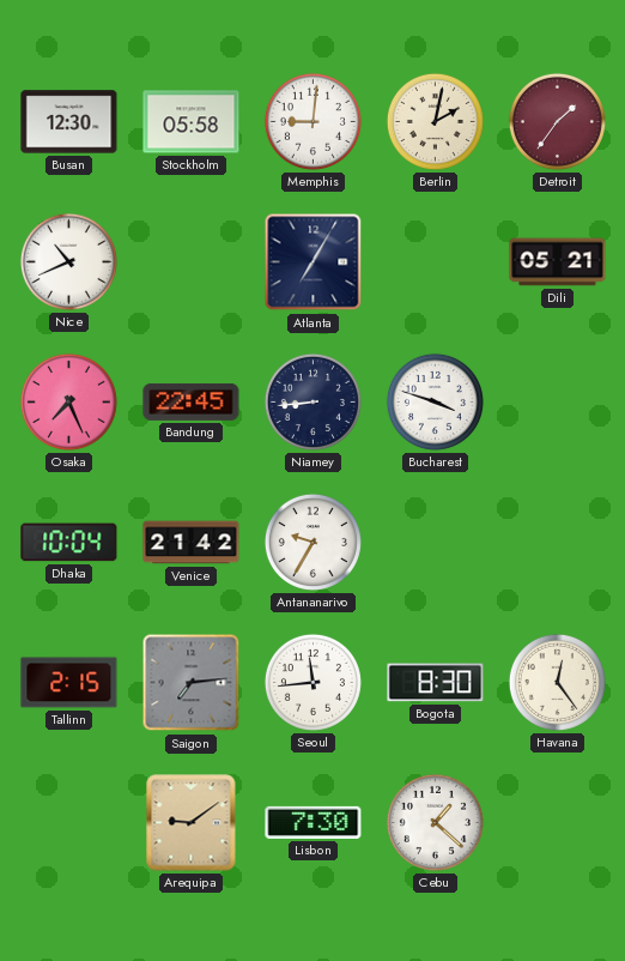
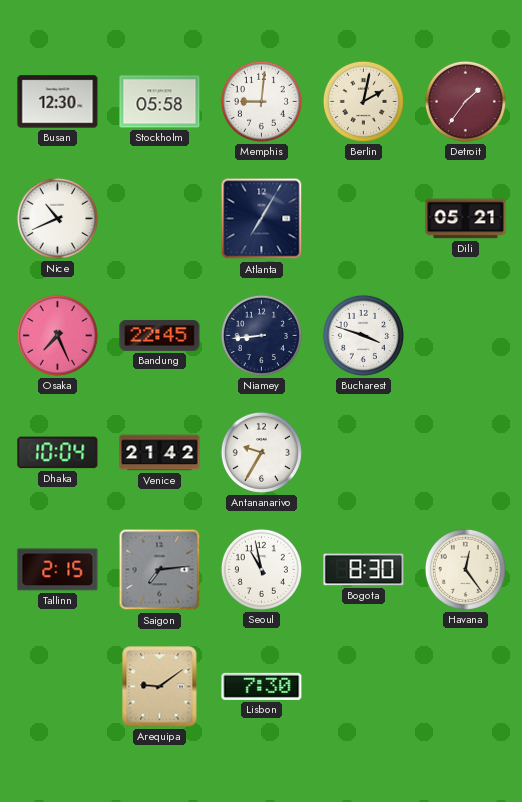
Seoul: 11:44 -> 10:58
Cebu: 1:22 -> none
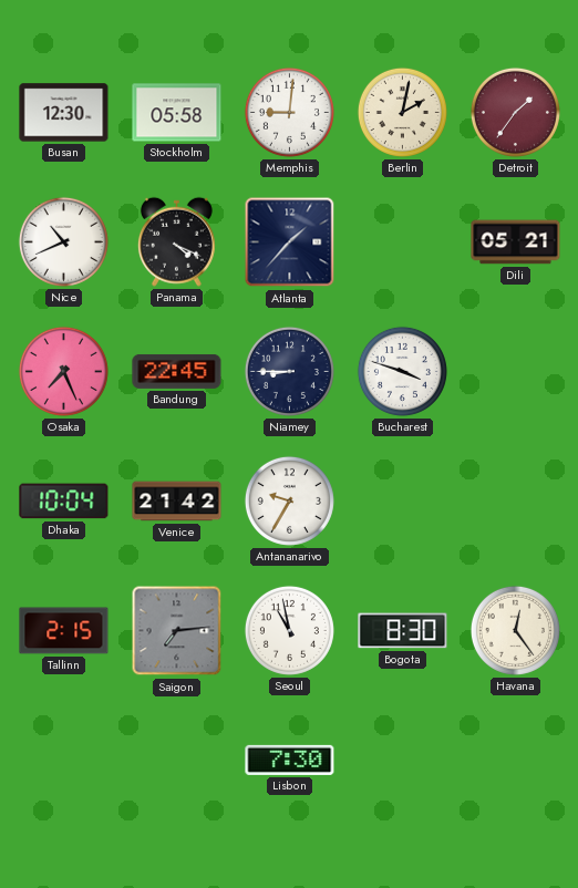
Panama: none -> 4:19
Atlanta: 7:05 -> 1:37
Niamey: 8:44 -> 8:45
Arequipa: 9:09 -> none
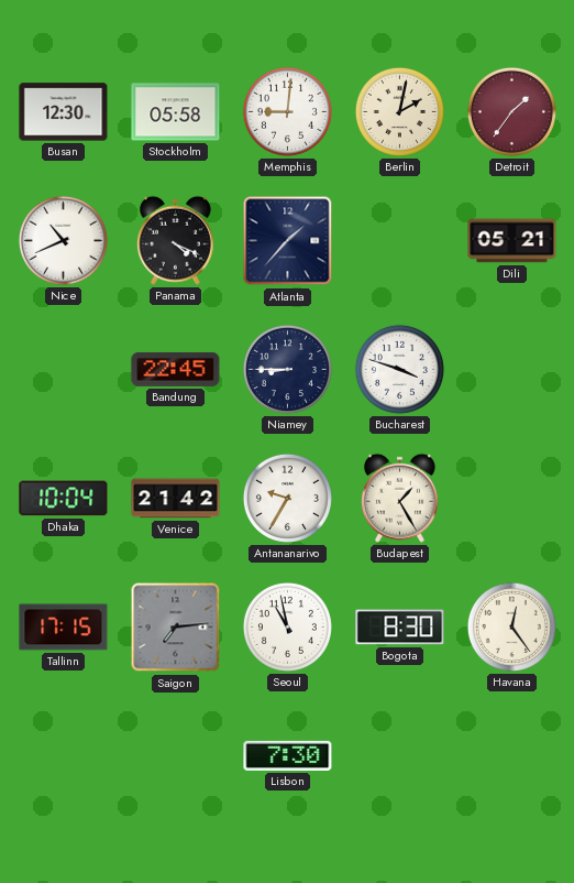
Osaka: 7:26 -> none
Budapest: none -> 1:25
Tallinn: 2:15 -> 17:15
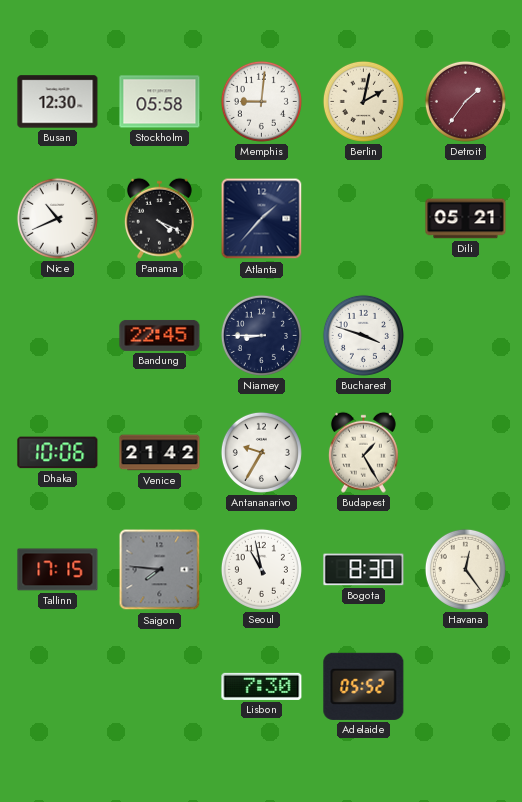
Dhaka: 10:04 -> 10:06
Saigon: 7:14 -> 7:46
Adelaide: none -> 05:52
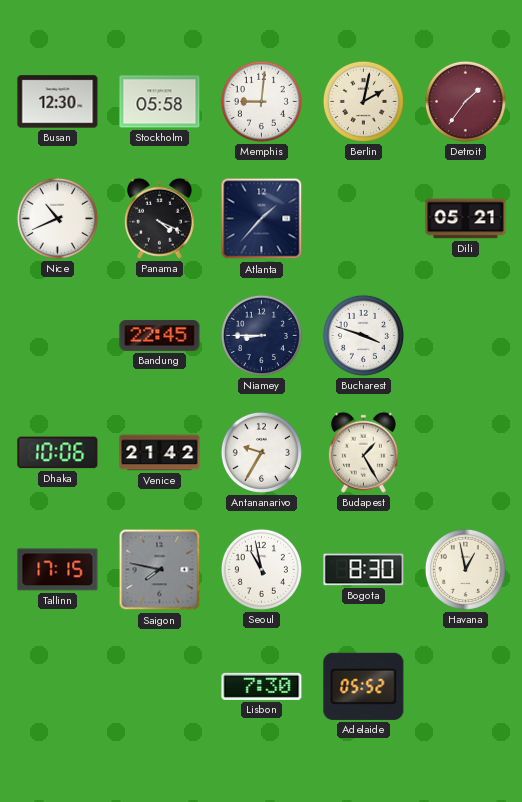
Saigon: 7:46 -> 7:47
Havana: 12:24 -> 12:58
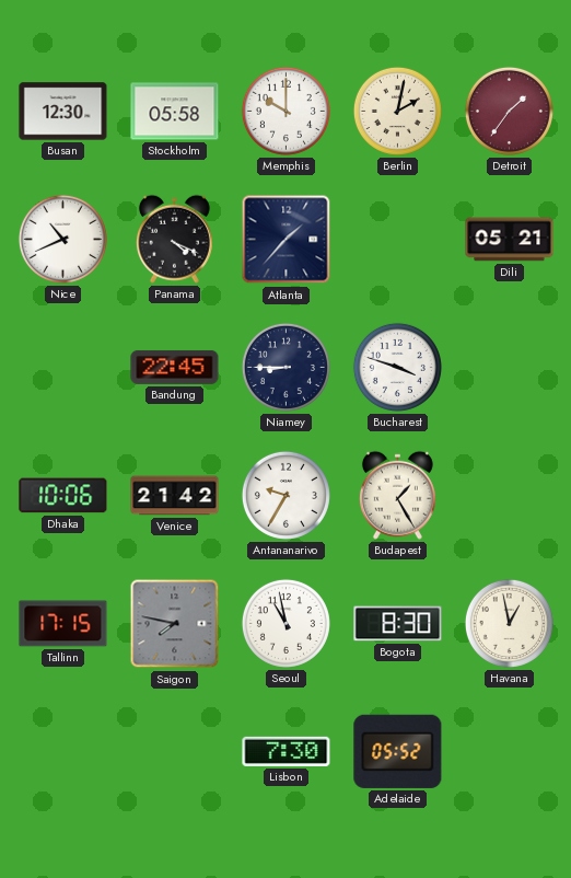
Memphis: 9:01 -> 10:00
